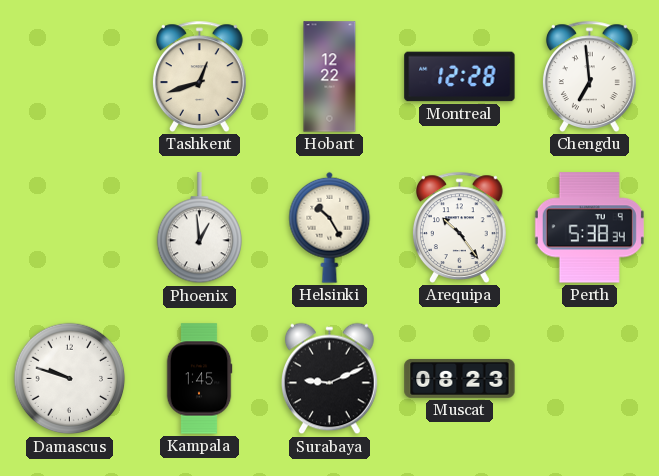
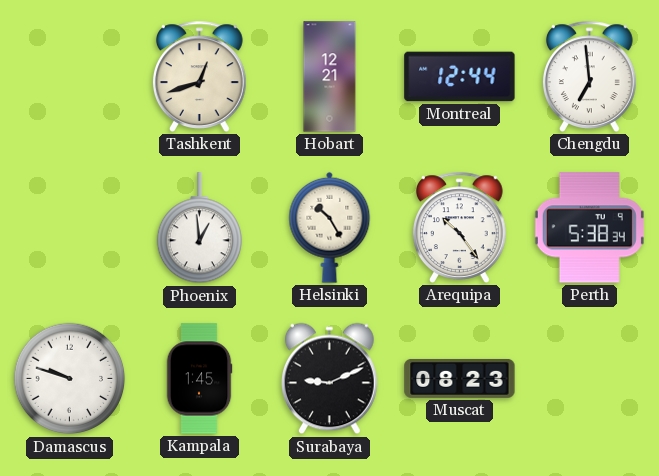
Hobart: 12:22 -> 12:21
Montreal: 12:28 -> 12:44
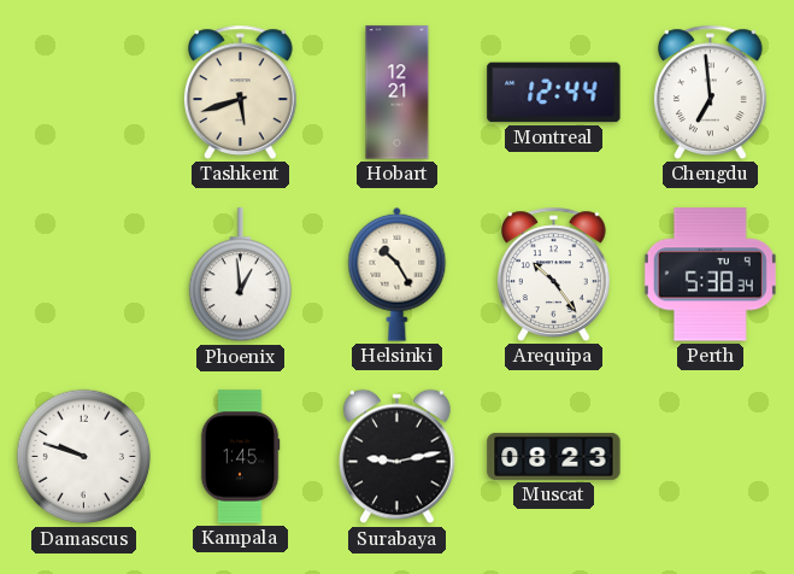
Tashkent: 12:42 -> 5:42
Surabaya: 9:11 -> 9:13
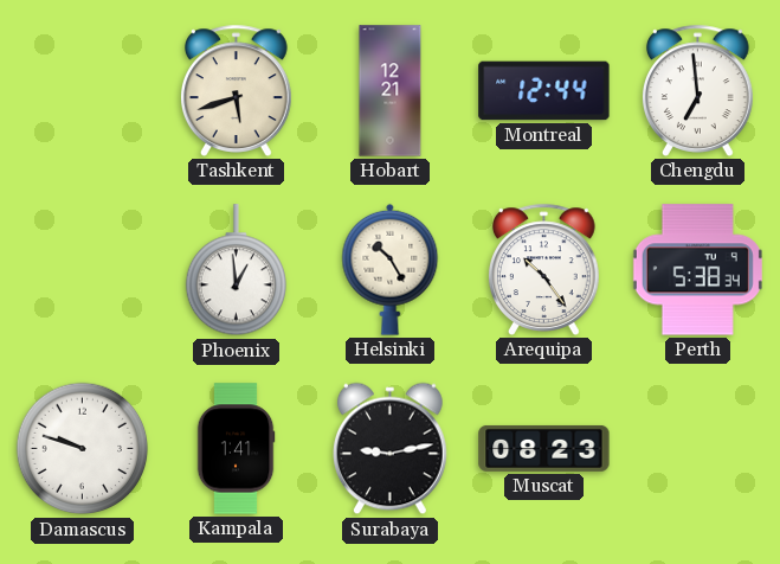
Kampala: 1:45 -> 1:41
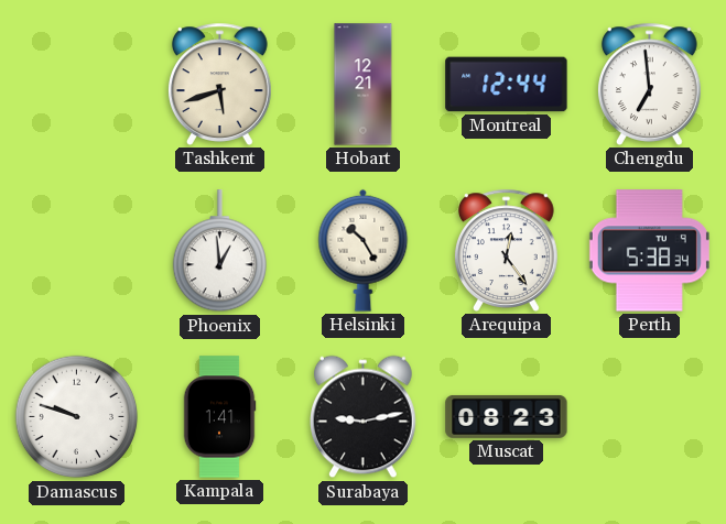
Arequipa: 10:24 -> 12:24
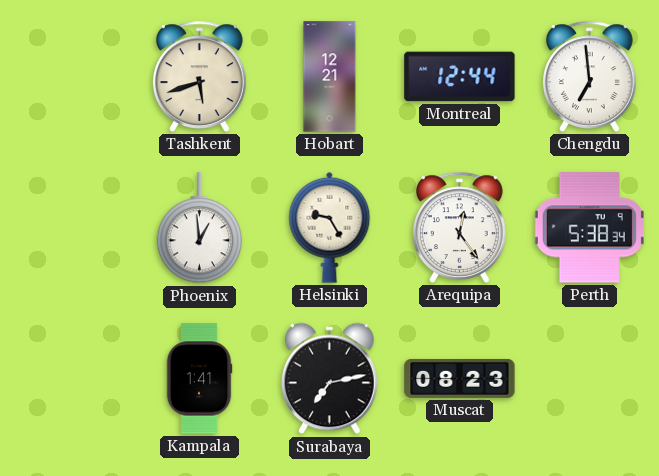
Helsinki: 10:25 -> 9:25
Damascus: 9:48 -> none
Surabaya: 9:13 -> 7:13
